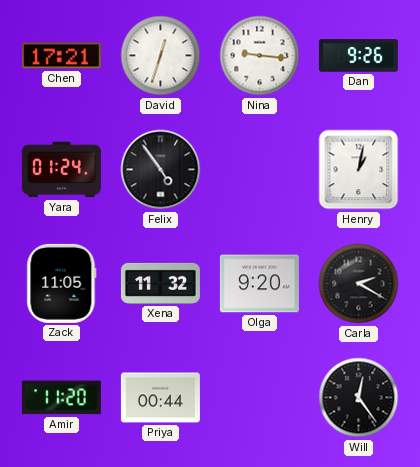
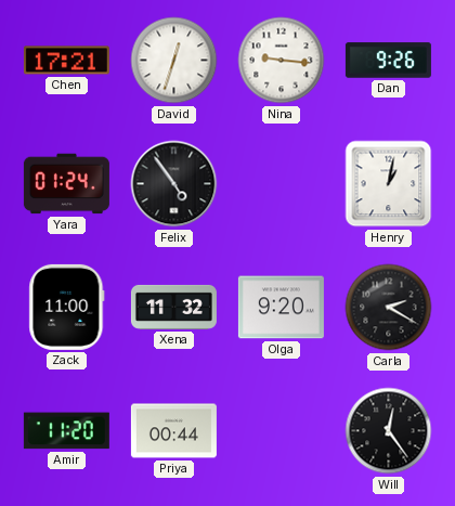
Zack: 11:05 -> 11:00
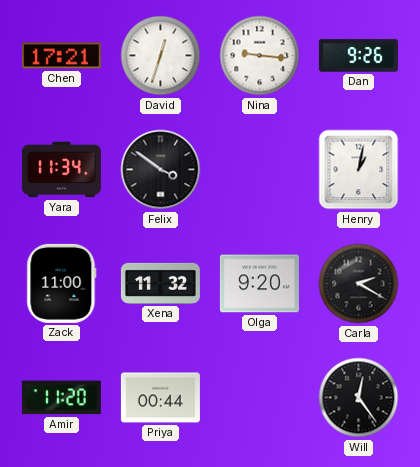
Yara: 01:24 -> 11:34
Felix: 4:54 -> 3:51
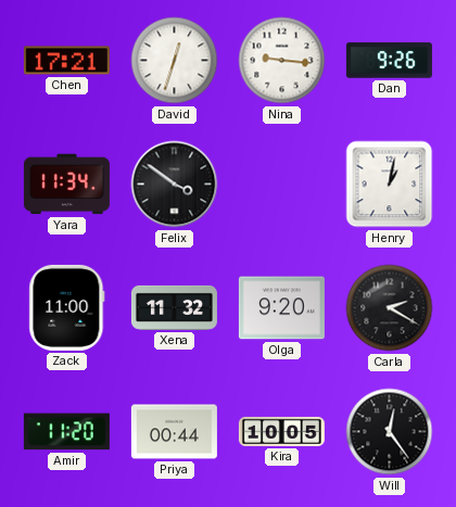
Kira: none -> 10:05
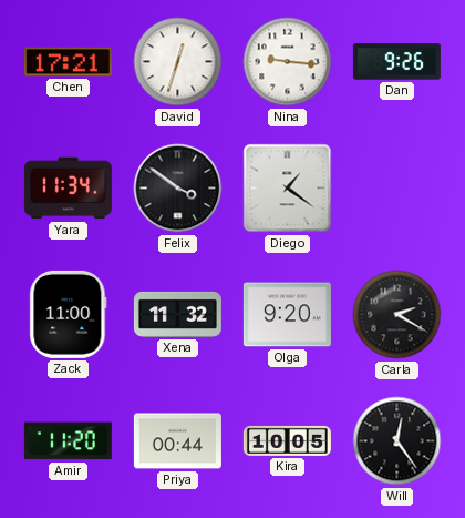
Diego: none -> 1:21
Henry: 1:02 -> none
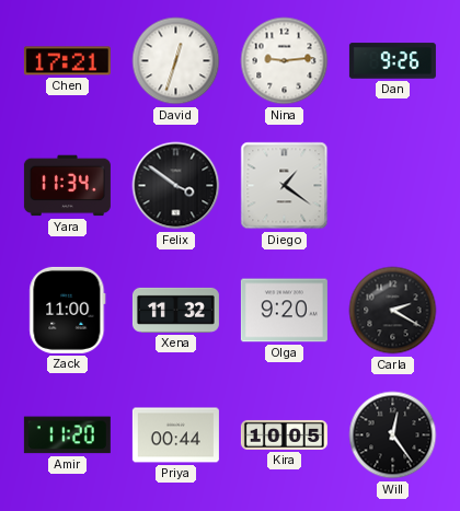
Nina: 9:16 -> 9:14
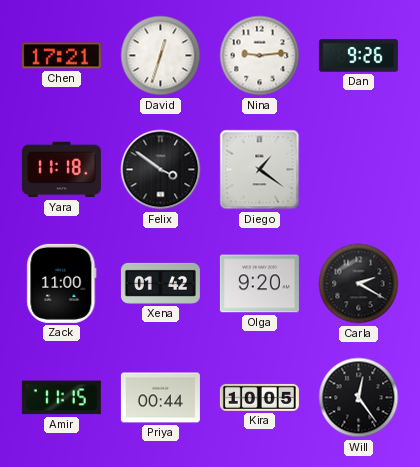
Yara: 11:34 -> 11:18
Xena: 11:32 -> 01:42
Amir: 11:20 -> 11:15
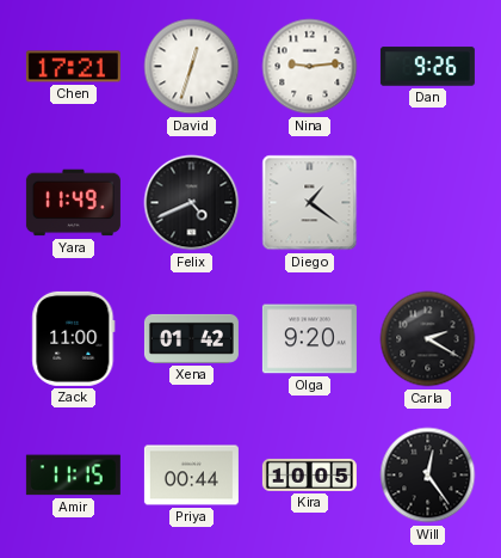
Yara: 11:18 -> 11:49
Felix: 3:51 -> 4:41
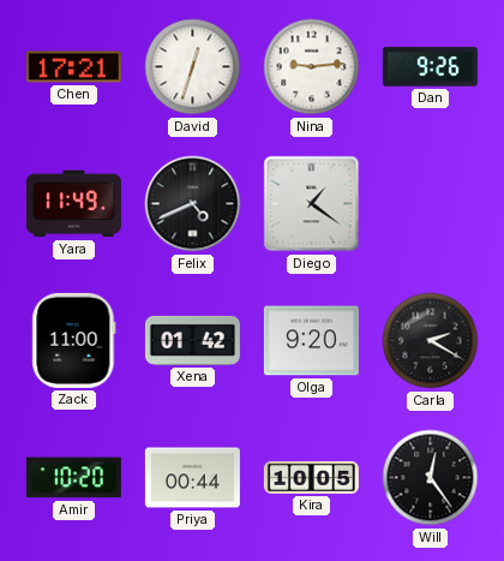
Amir: 11:15 -> 10:20
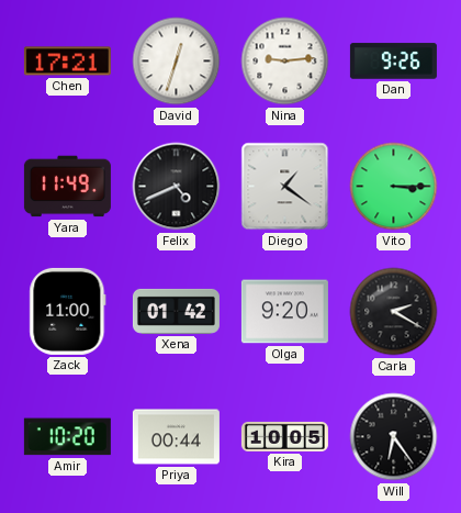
Vito: none -> 3:15
Will: 12:24 -> 6:24
